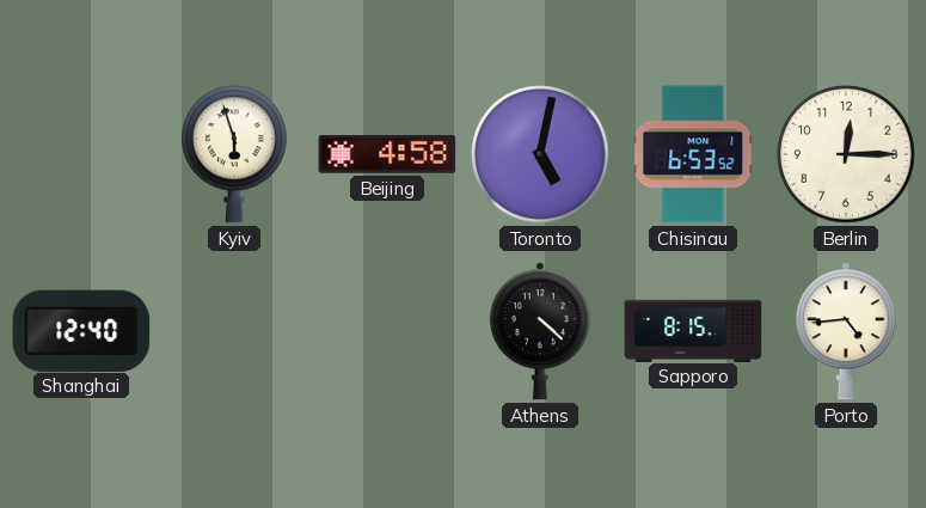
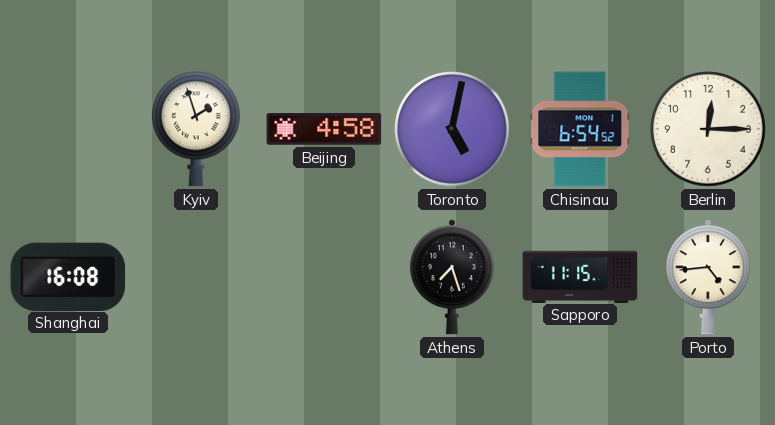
Kyiv: 5:57 -> 1:57
Chisinau: 6:53 -> 6:54
Shanghai: 12:40 -> 16:08
Athens: 4:22 -> 7:27
Sapporo: 8:15 -> 11:15
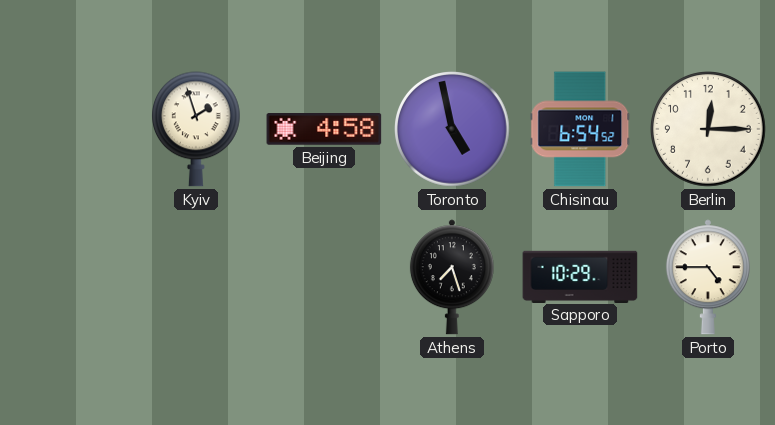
Toronto: 5:02 -> 4:58
Shanghai: 16:08 -> none
Sapporo: 11:15 -> 10:29
Porto: 4:44 -> 4:45
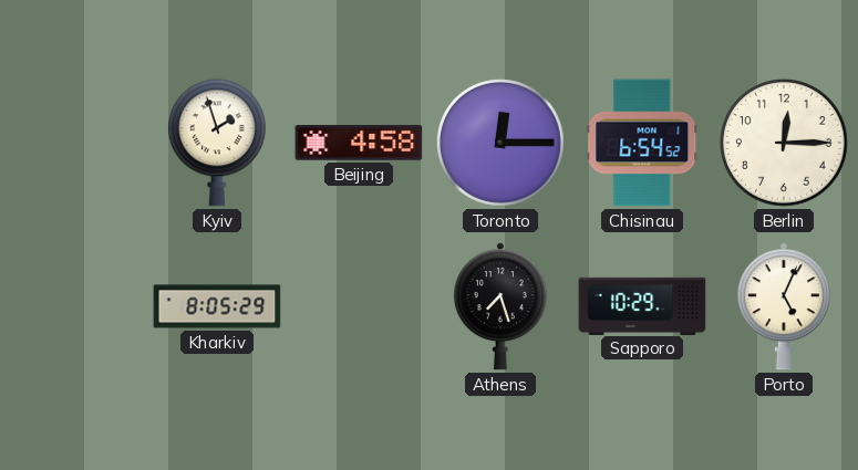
Toronto: 4:58 -> 12:15
Kharkiv: none -> 8:05
Porto: 4:45 -> 5:04
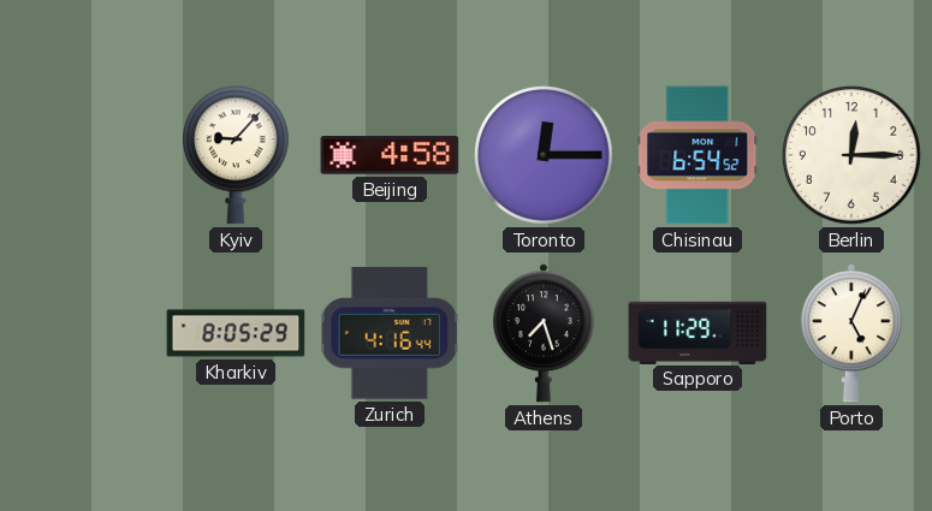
Kyiv: 1:57 -> 9:07
Zurich: none -> 4:16
Sapporo: 10:29 -> 11:29
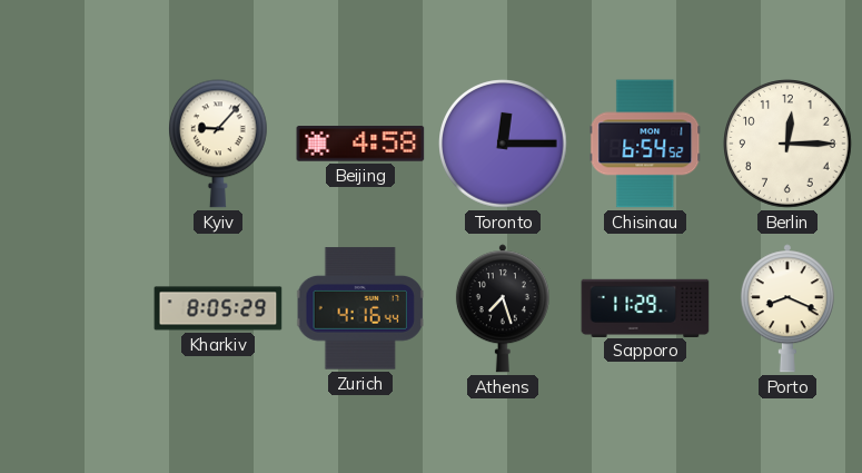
Porto: 5:04 -> 8:19
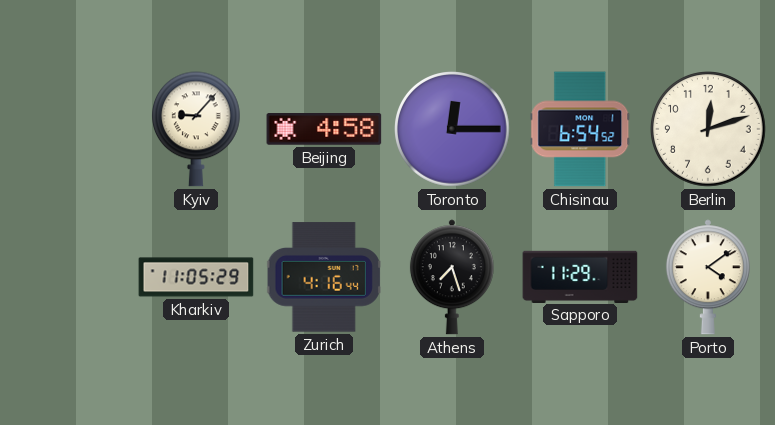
Berlin: 12:15 -> 12:12
Kharkiv: 8:05 -> 11:05
Porto: 8:19 -> 4:09
